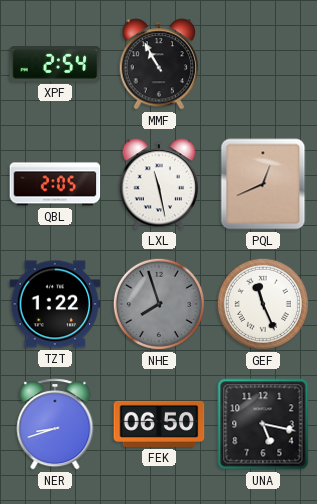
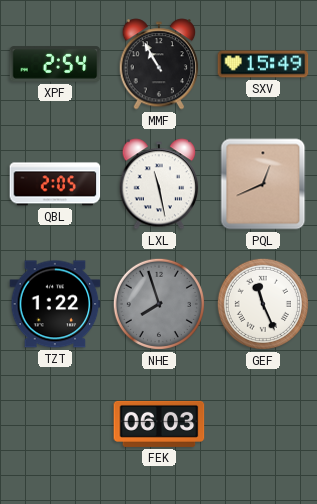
SXV: none -> 15:49
NER: 8:42 -> none
FEK: 06:50 -> 06:03
UNA: 5:17 -> none
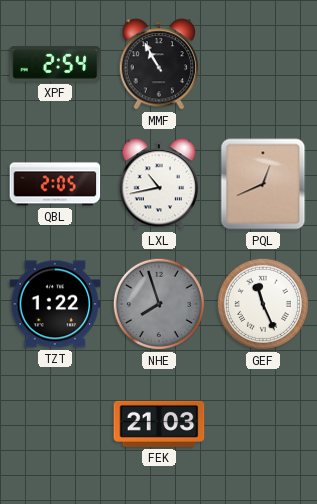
SXV: 15:49 -> none
LXL: 11:28 -> 10:43
FEK: 06:03 -> 21:03
